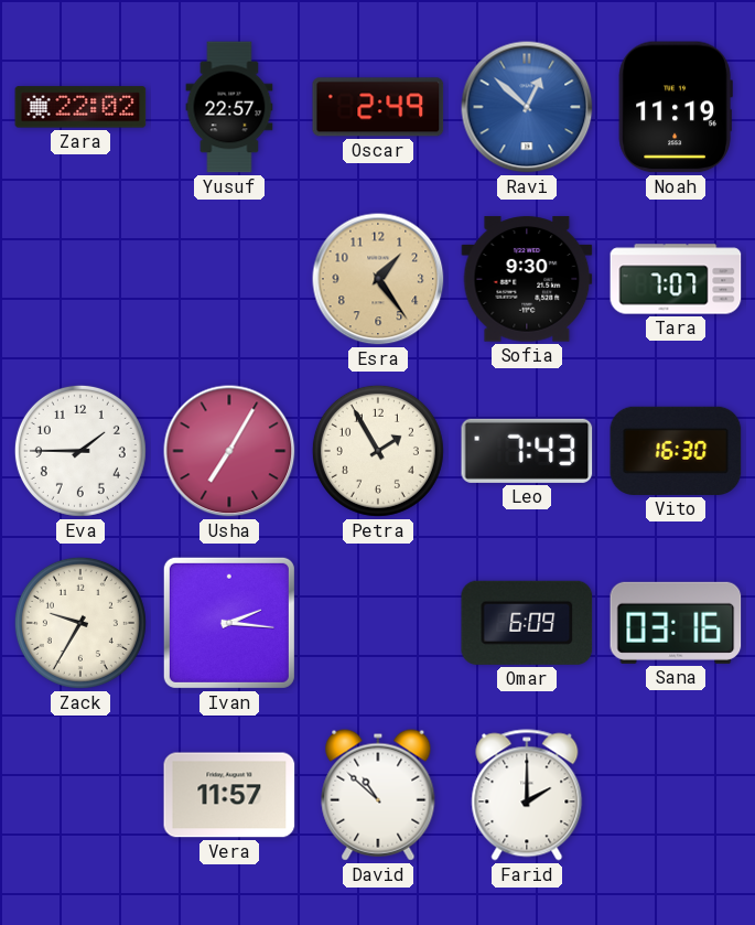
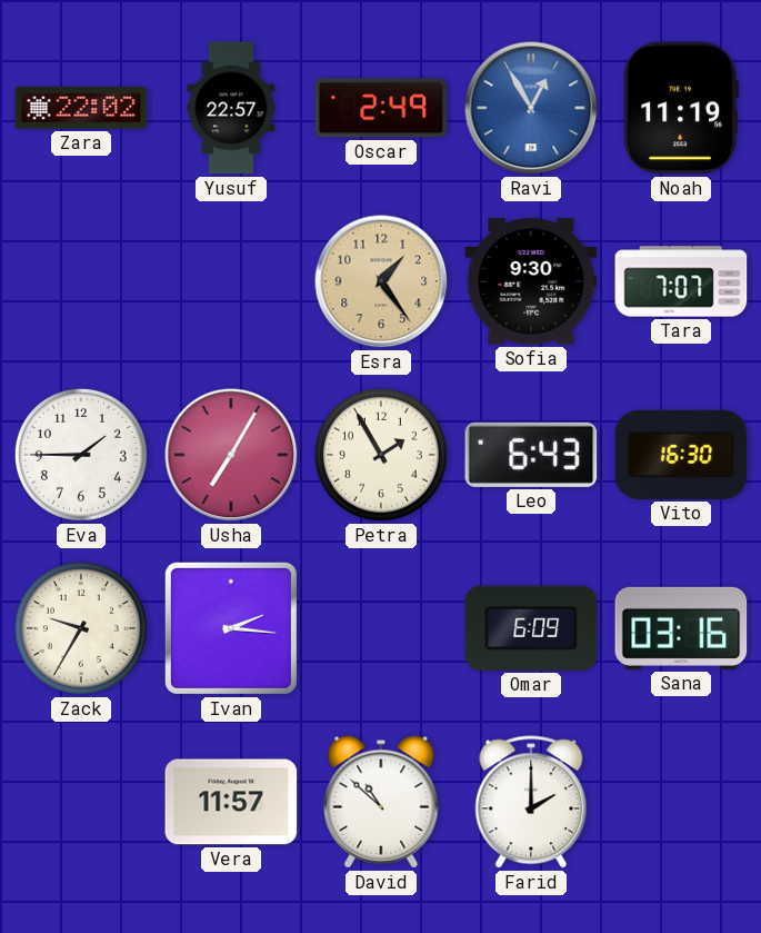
Ravi: 12:52 -> 12:55
Leo: 7:43 -> 6:43
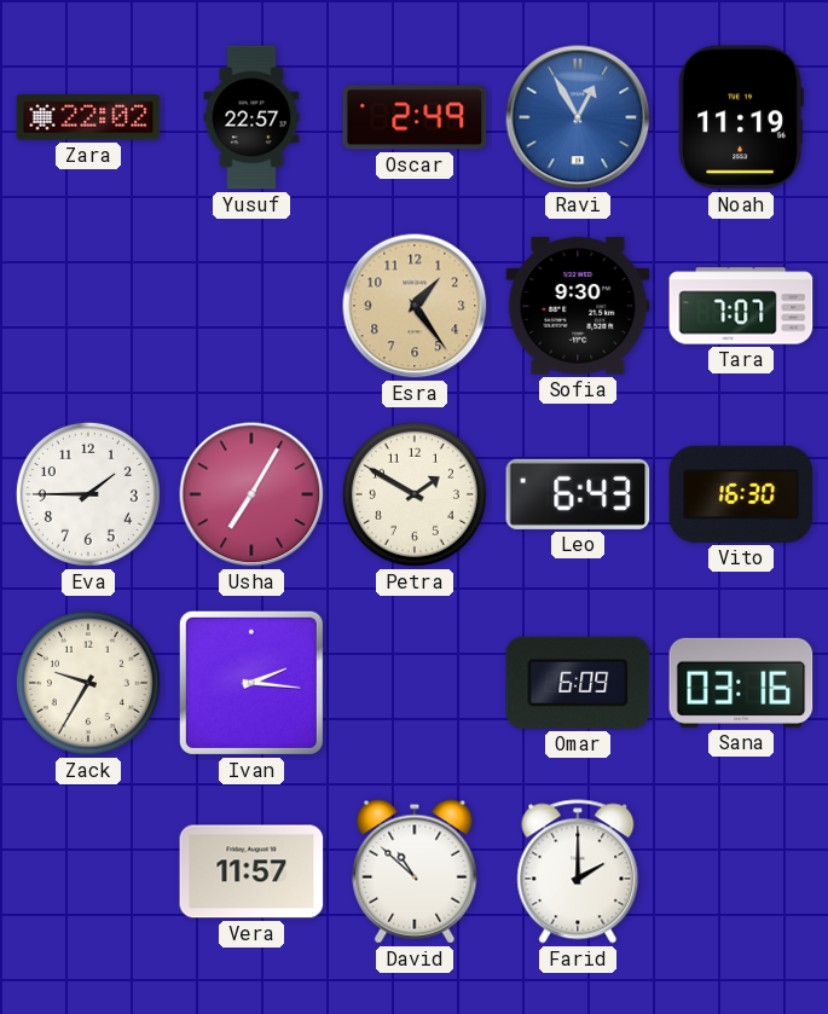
Petra: 1:55 -> 1:50
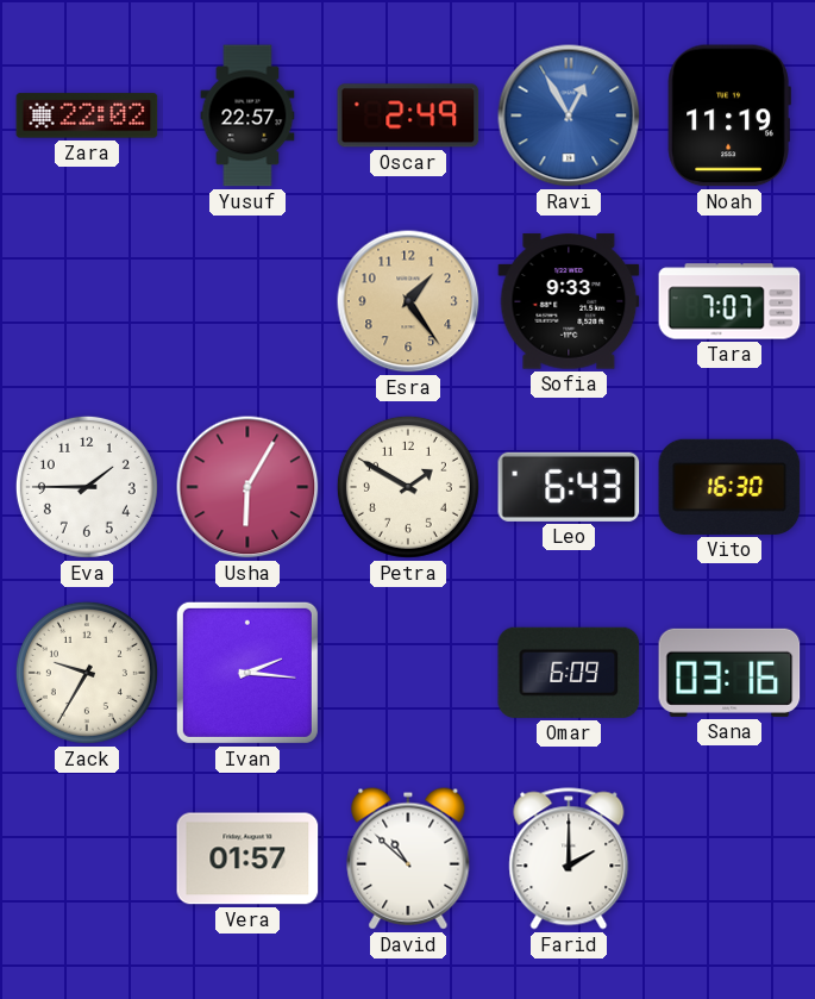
Sofia: 9:30 -> 9:33
Usha: 7:05 -> 6:05
Vera: 11:57 -> 01:57
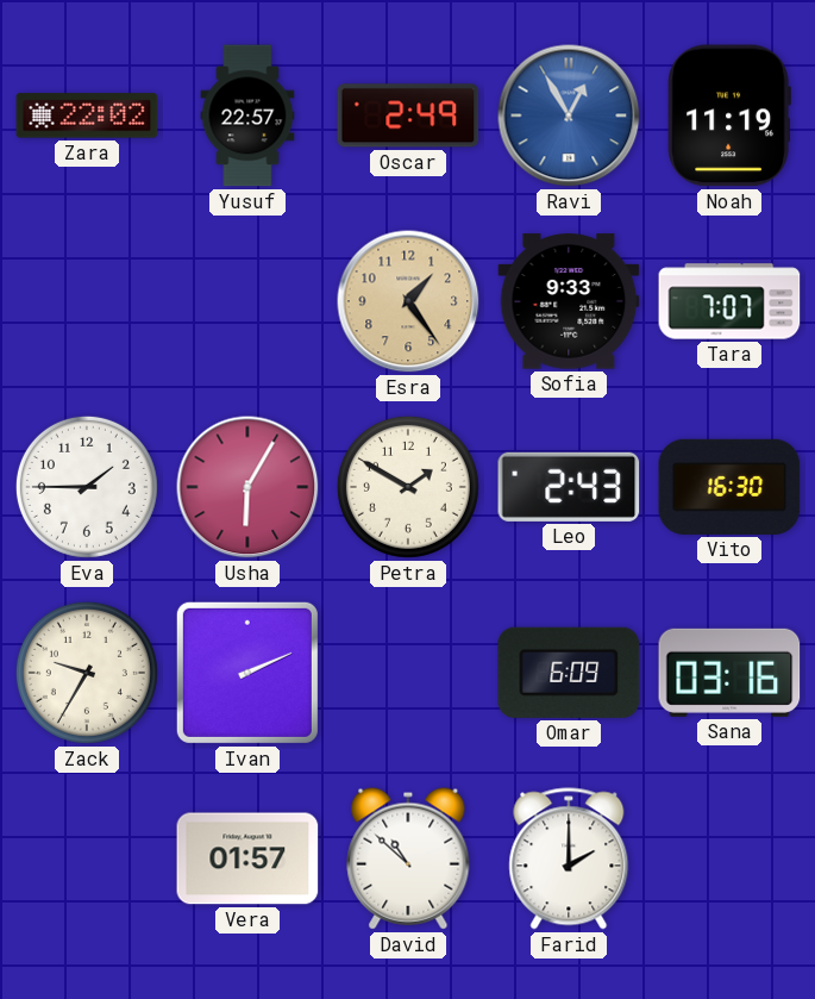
Leo: 6:43 -> 2:43
Ivan: 2:16 -> 2:11
